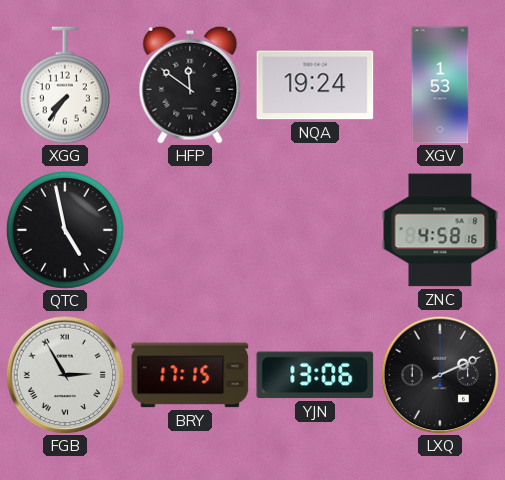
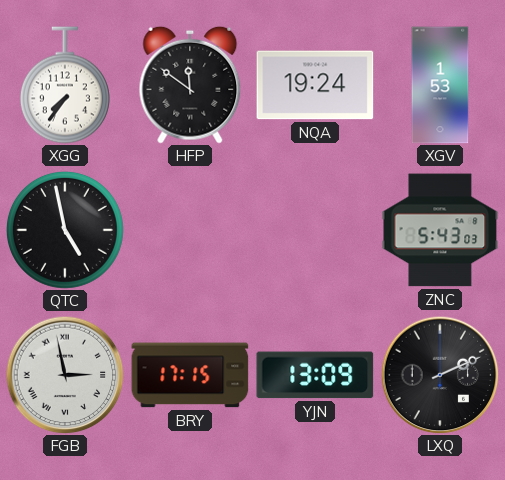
ZNC: 4:58 -> 5:43
FGB: 2:55 -> 2:58
YJN: 13:06 -> 13:09
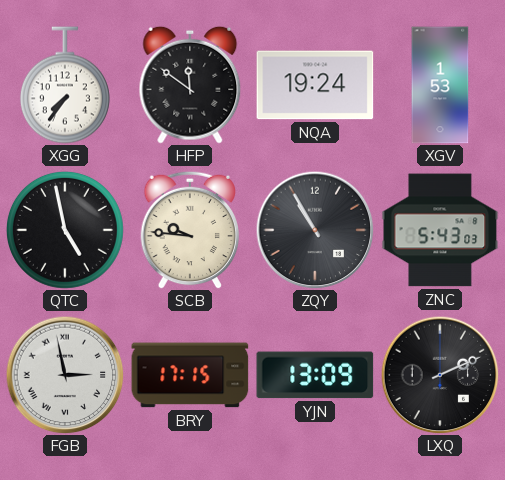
SCB: none -> 9:46
ZQY: none -> 10:55
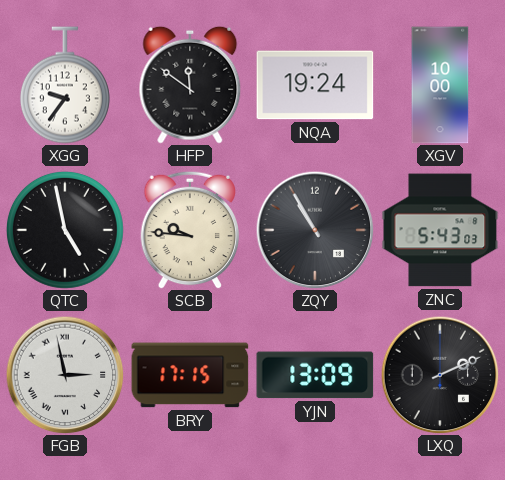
XGG: 7:36 -> 9:36
XGV: 1:53 -> 10:00
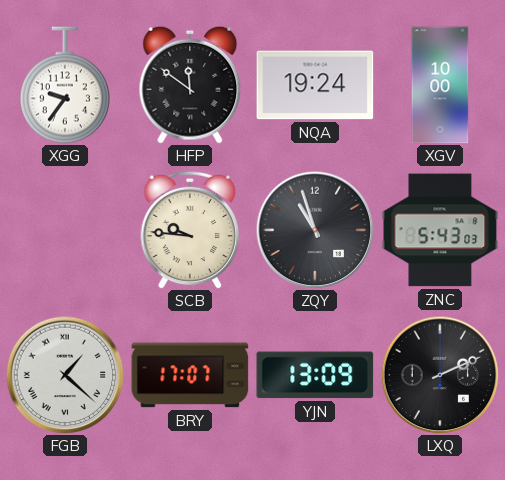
QTC: 4:58 -> none
ZQY: 10:55 -> 10:57
FGB: 2:58 -> 1:22
BRY: 17:15 -> 17:07
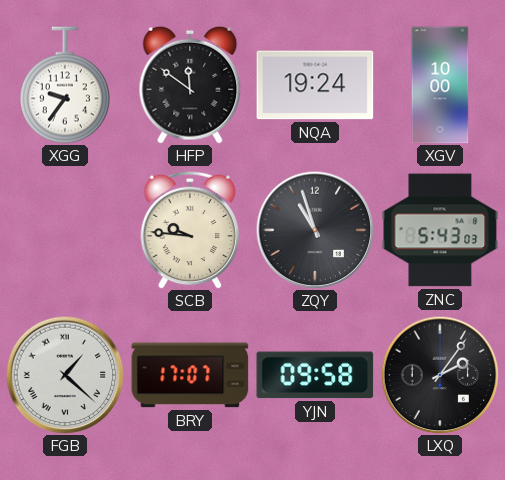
YJN: 13:09 -> 09:58
LXQ: 2:11 -> 2:06
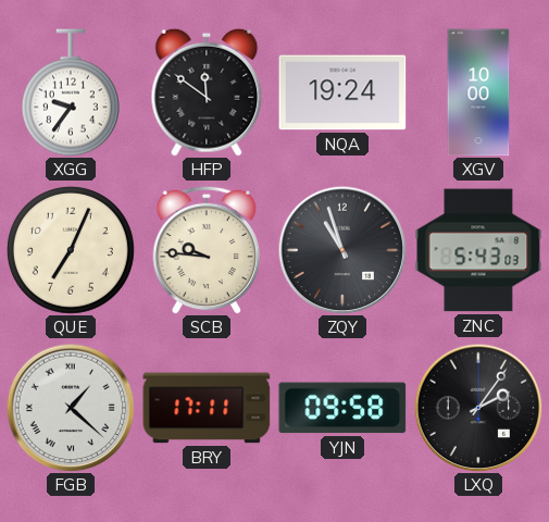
QUE: none -> 7:04
BRY: 17:07 -> 17:11
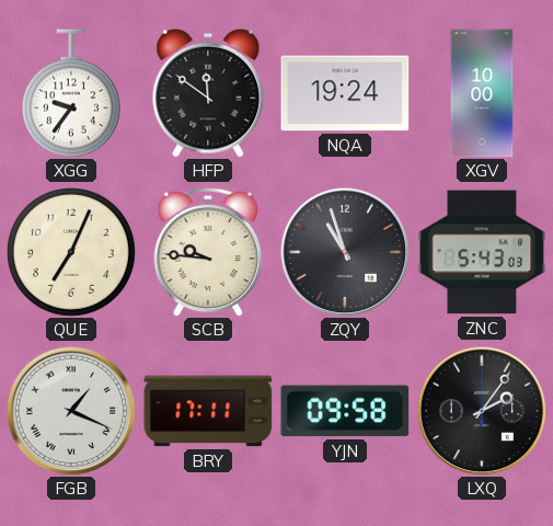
FGB: 1:22 -> 1:19
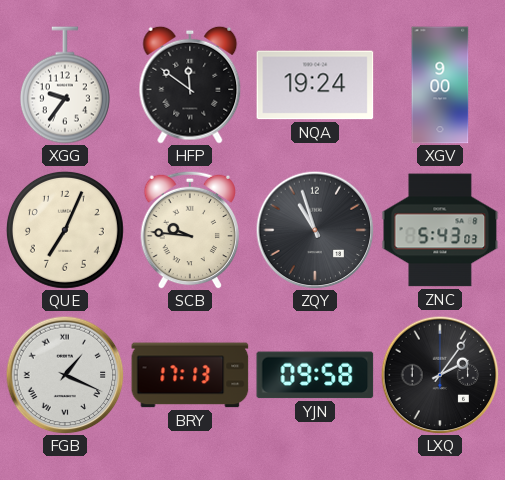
XGV: 10:00 -> 9:00
BRY: 17:11 -> 17:13
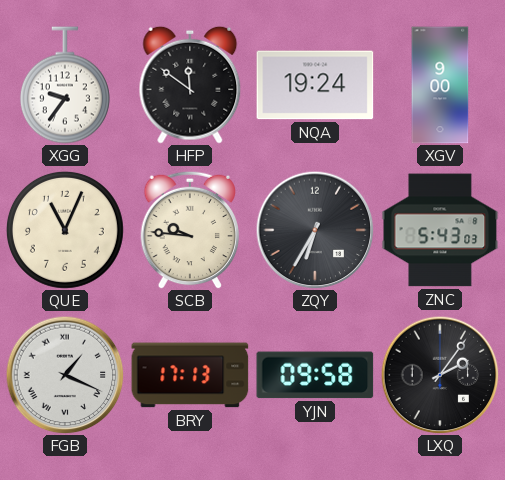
QUE: 7:04 -> 11:04
ZQY: 10:57 -> 6:35
